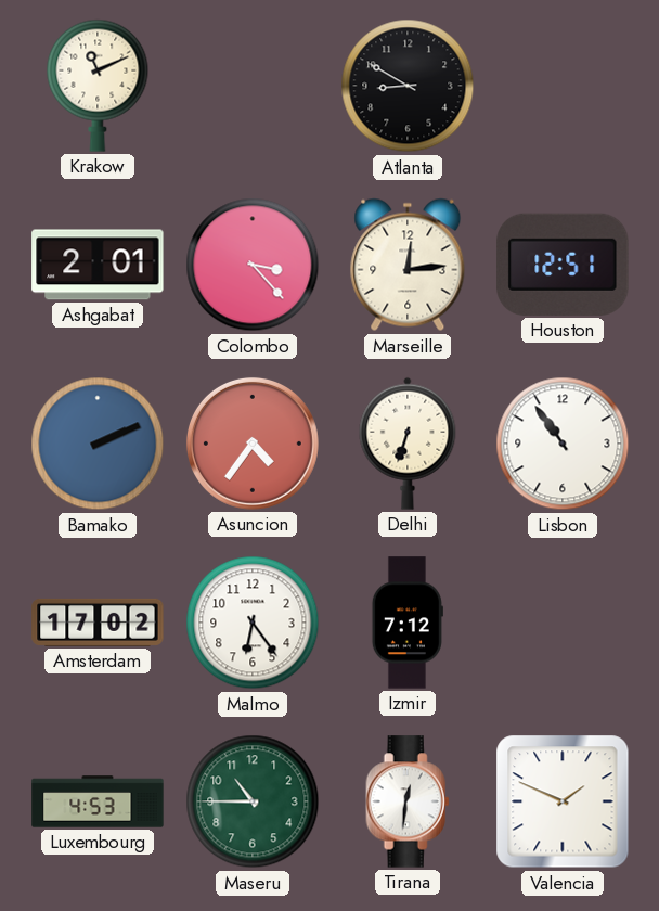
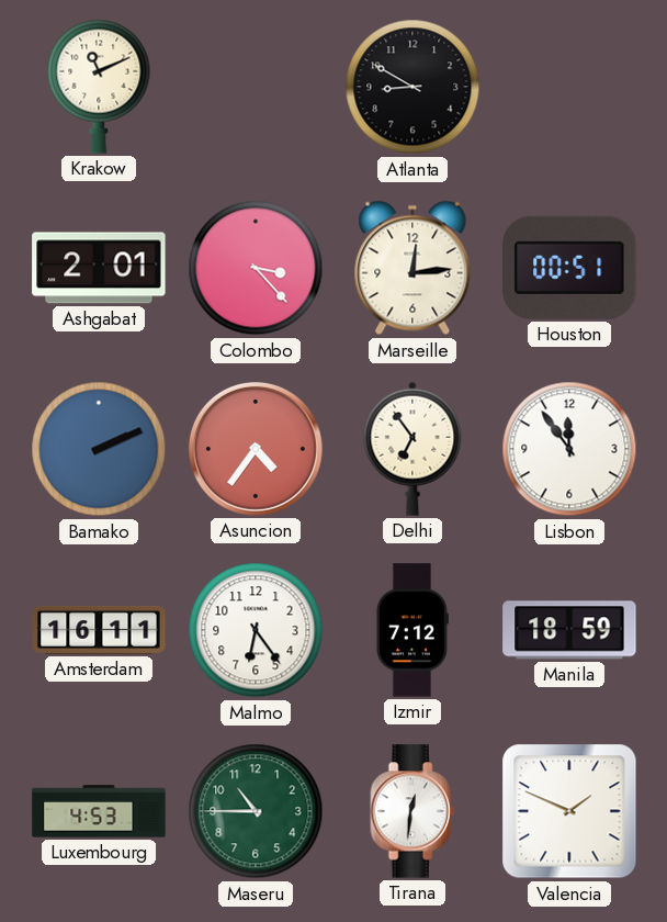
Houston: 12:51 -> 00:51
Delhi: 6:33 -> 6:54
Lisbon: 10:54 -> 11:54
Amsterdam: 17:02 -> 16:11
Manila: none -> 18:59
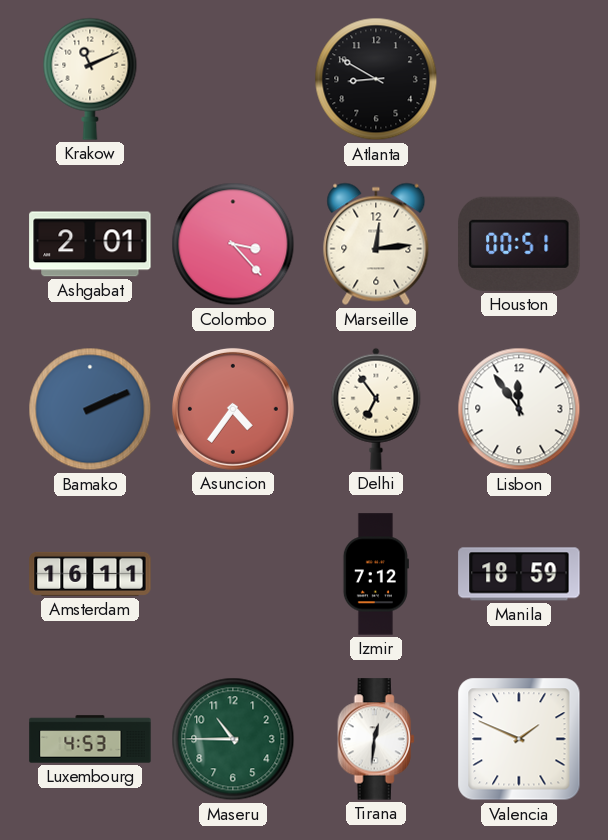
Malmo: 6:24 -> none
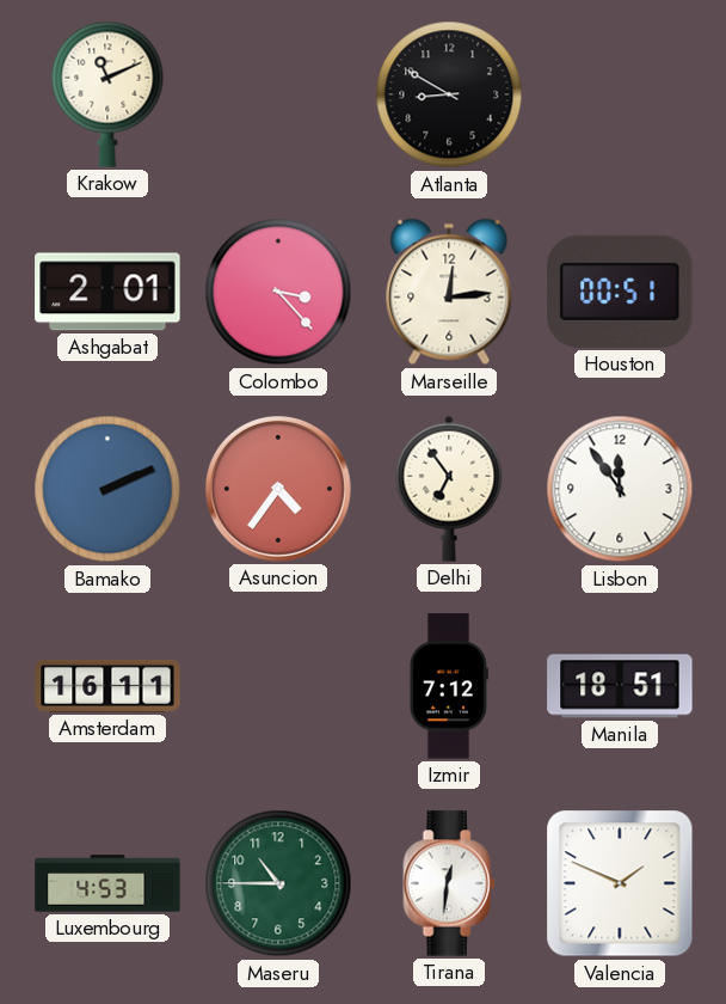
Manila: 18:59 -> 18:51
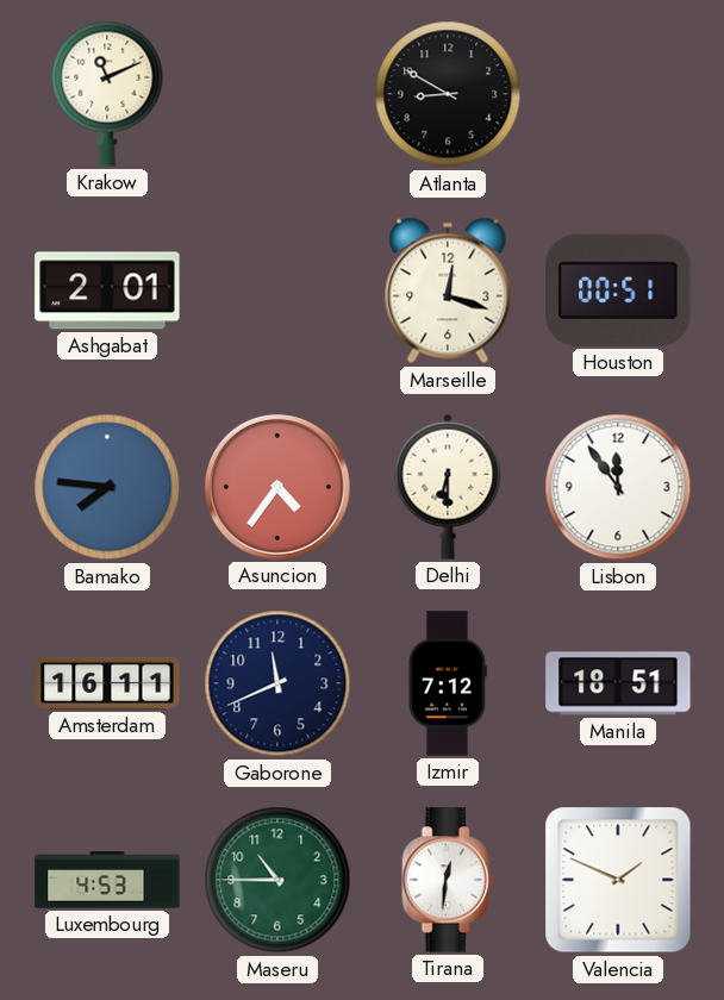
Colombo: 3:23 -> none
Marseille: 12:14 -> 12:18
Bamako: 2:11 -> 7:46
Delhi: 6:54 -> 6:30
Gaborone: none -> 11:41
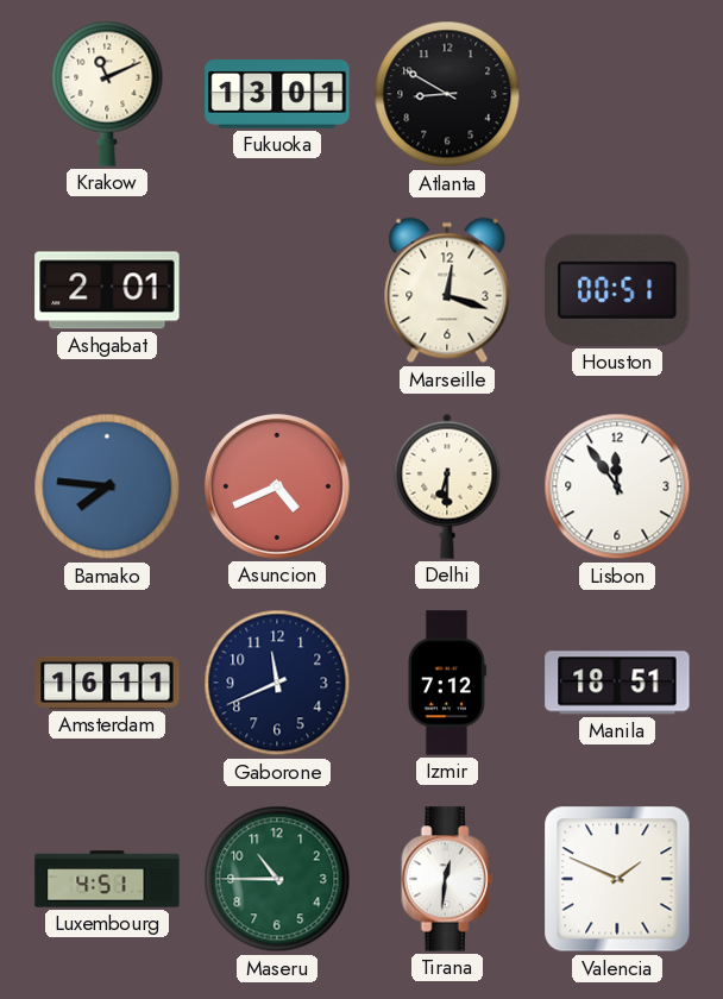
Fukuoka: none -> 13:01
Asuncion: 4:36 -> 4:41
Luxembourg: 4:53 -> 4:51
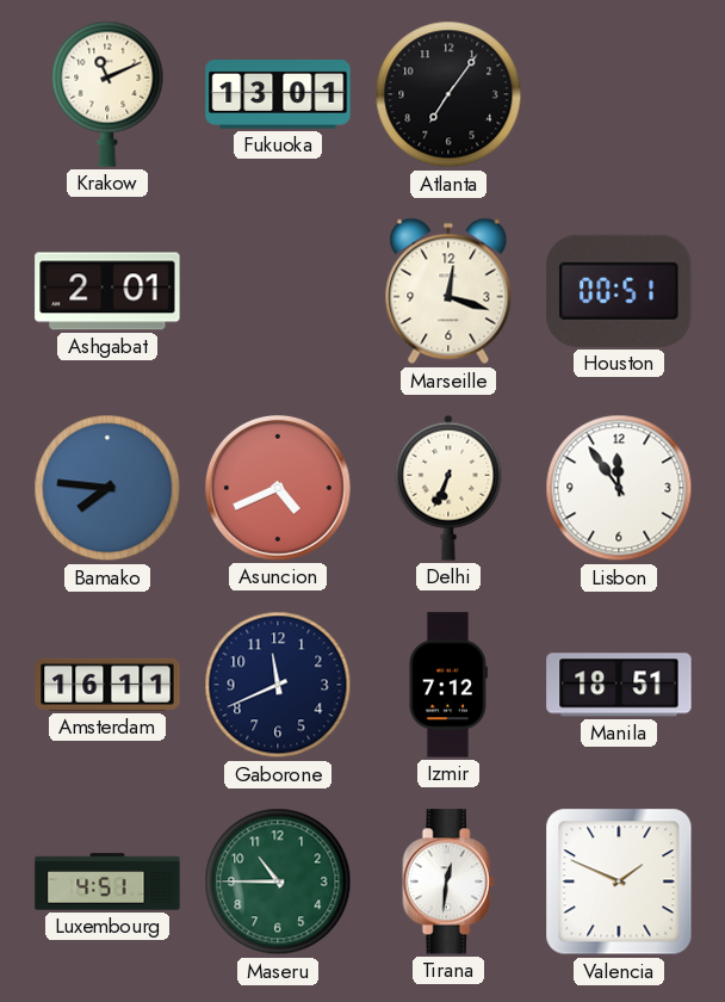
Atlanta: 8:50 -> 7:06
Delhi: 6:30 -> 6:34
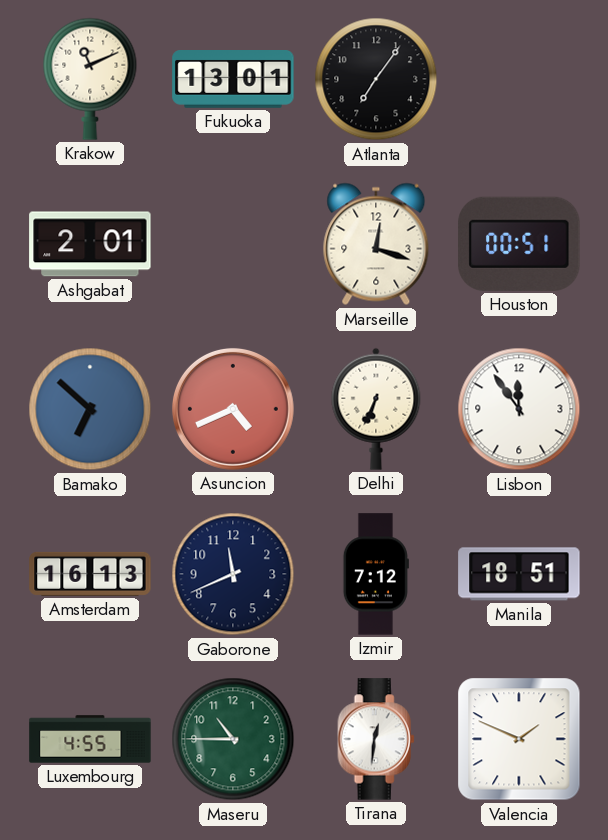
Bamako: 7:46 -> 6:52
Amsterdam: 16:11 -> 16:13
Luxembourg: 4:51 -> 4:55
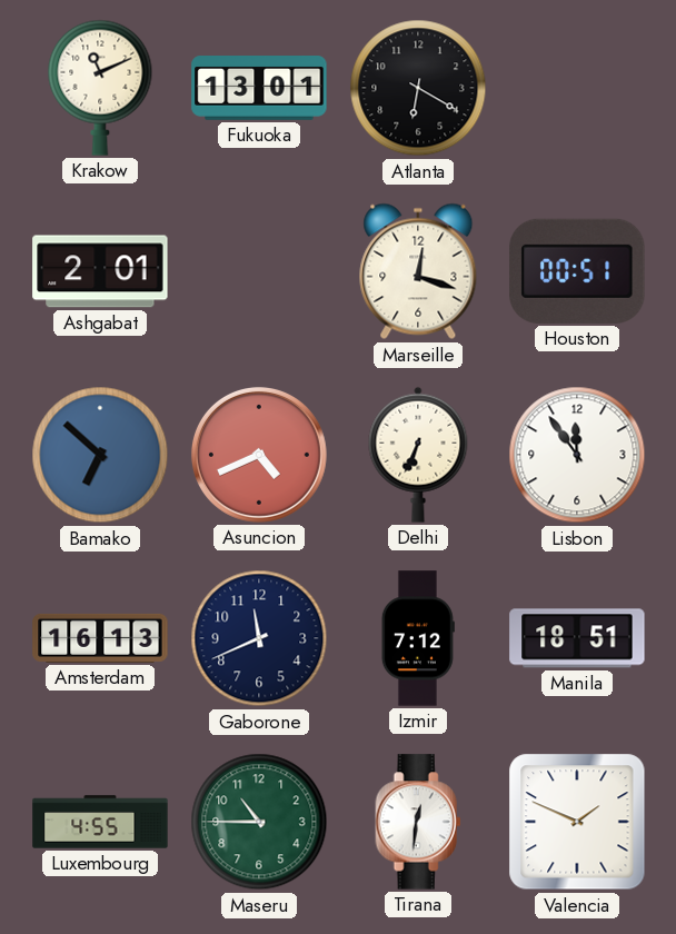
Atlanta: 7:06 -> 6:20
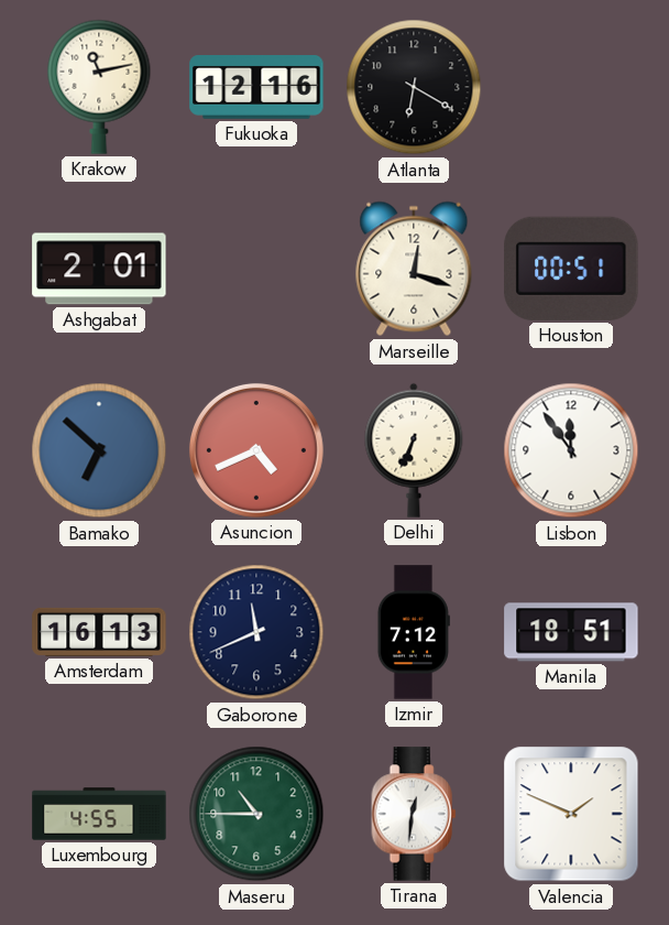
Krakow: 11:11 -> 11:13
Fukuoka: 13:01 -> 12:16
